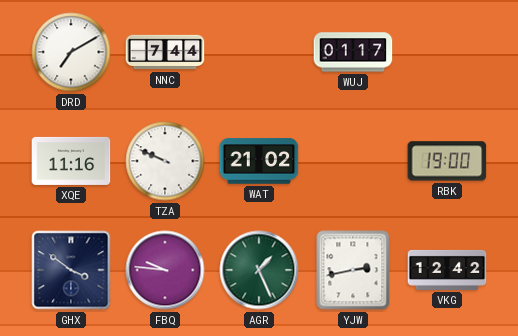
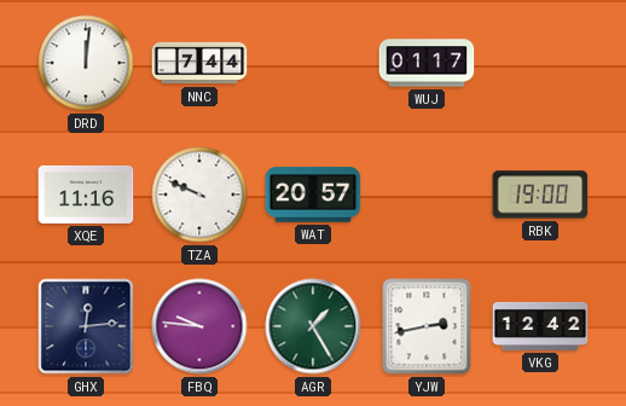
DRD: 7:10 -> 12:01
WAT: 21:02 -> 20:57
GHX: 3:51 -> 12:14
AGR: 1:26 -> 1:25
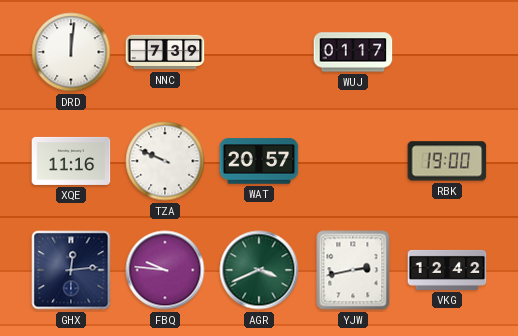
NNC: 7:44 -> 7:39
AGR: 1:25 -> 3:41
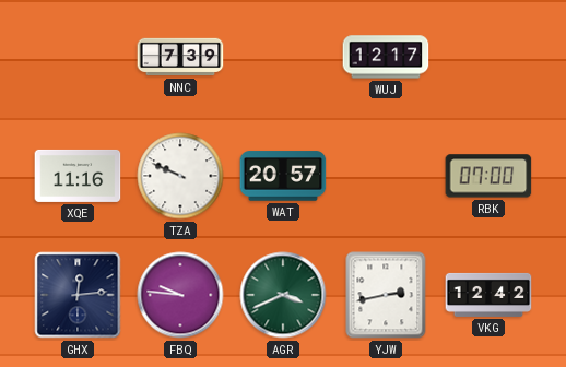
DRD: 12:01 -> none
WUJ: 01:17 -> 12:17
RBK: 19:00 -> 07:00
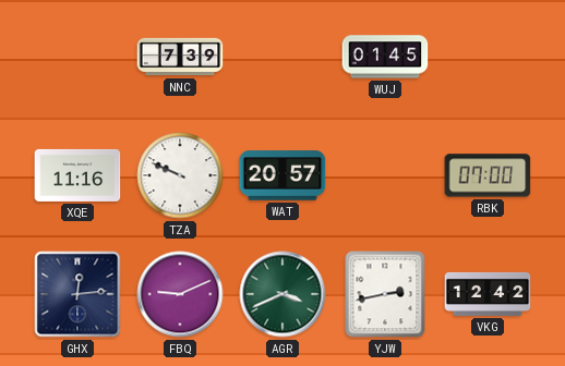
WUJ: 12:17 -> 01:45
FBQ: 9:46 -> 9:11
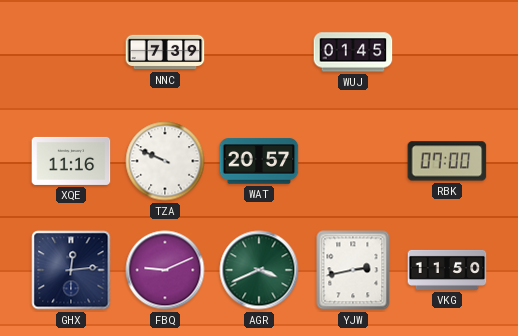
VKG: 12:42 -> 11:50
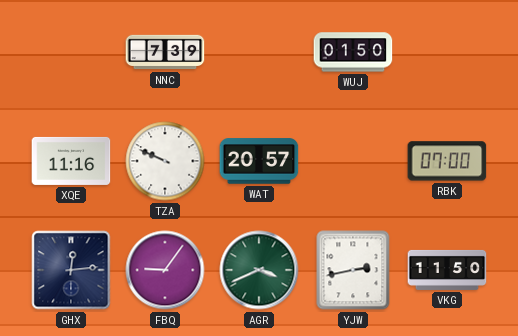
WUJ: 01:45 -> 01:50
FBQ: 9:11 -> 9:06
